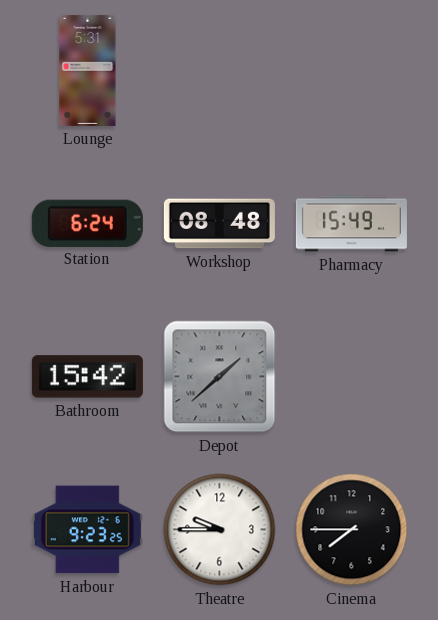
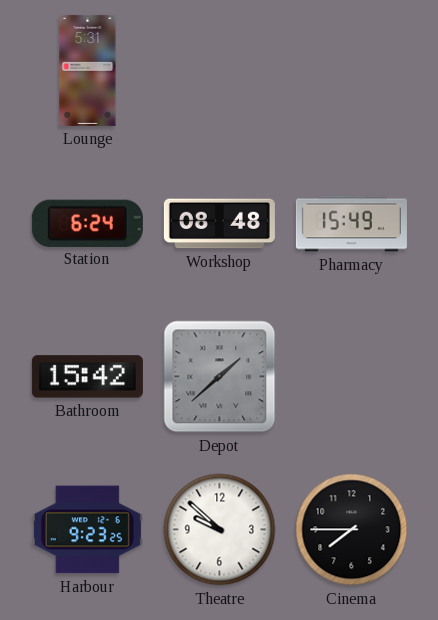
Theatre: 9:45 -> 9:52
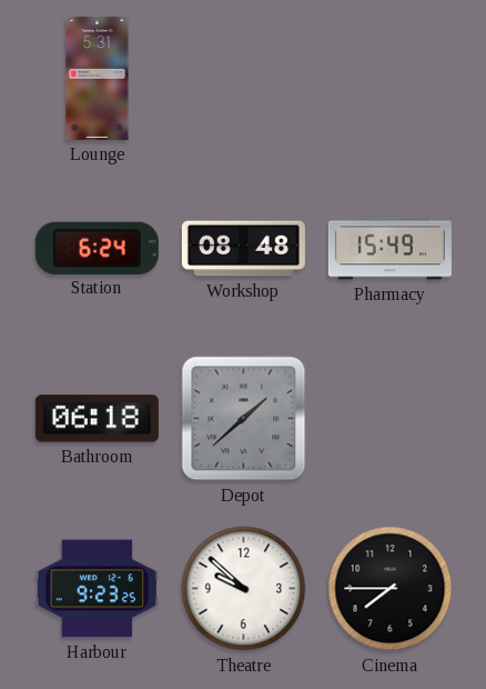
Bathroom: 15:42 -> 06:18
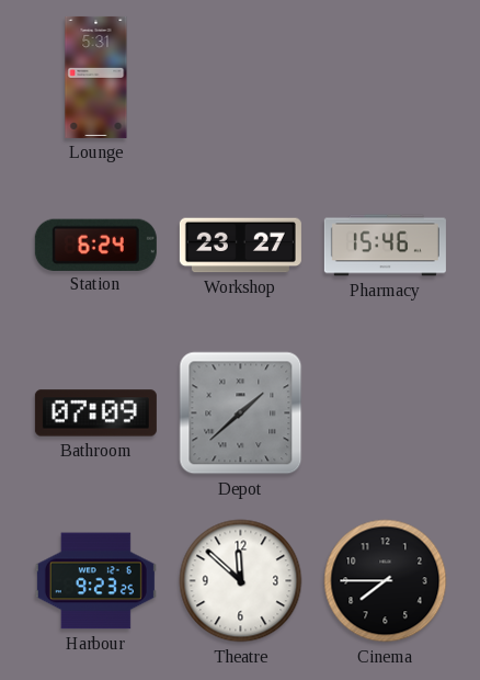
Workshop: 08:48 -> 23:27
Pharmacy: 15:49 -> 15:46
Bathroom: 06:18 -> 07:09
Theatre: 9:52 -> 11:52
